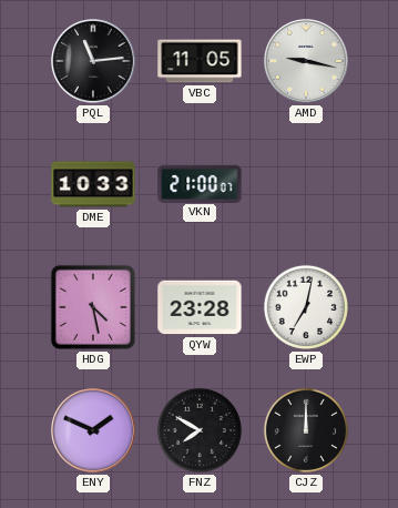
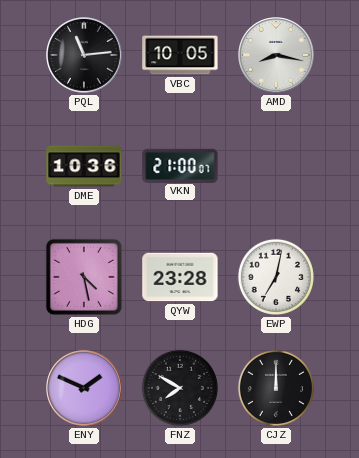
VBC: 11:05 -> 10:05
AMD: 9:17 -> 8:17
DME: 10:33 -> 10:36
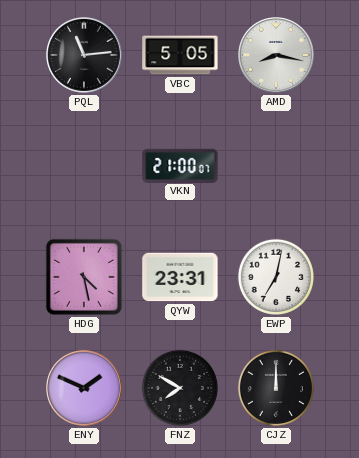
VBC: 10:05 -> 5:05
DME: 10:36 -> none
QYW: 23:28 -> 23:31
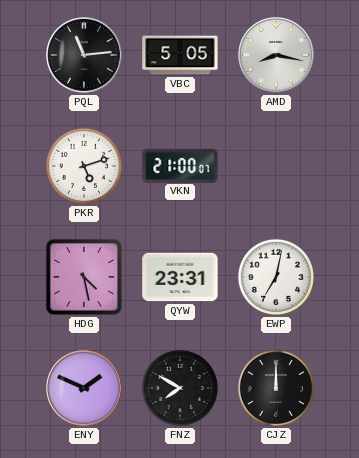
PKR: none -> 5:12
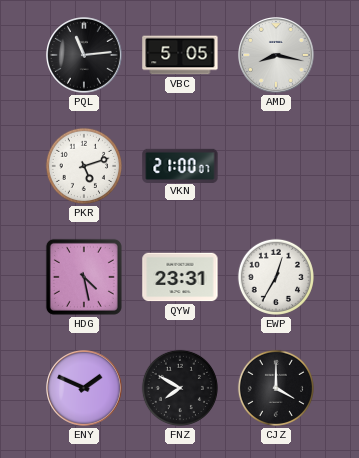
EWP: 7:02 -> 12:35
CJZ: 12:00 -> 4:00
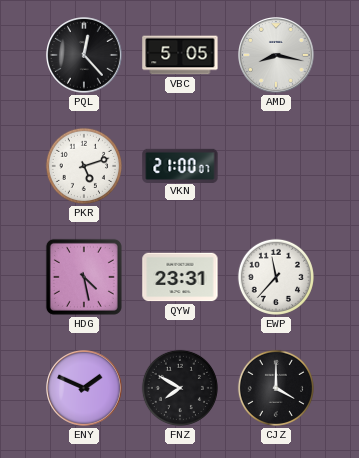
PQL: 11:14 -> 12:23
EWP: 12:35 -> 11:37
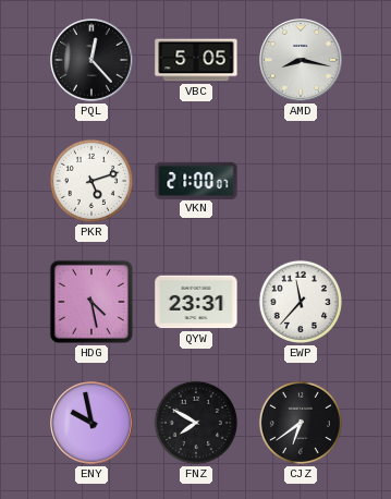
ENY: 1:49 -> 9:58
CJZ: 4:00 -> 6:39
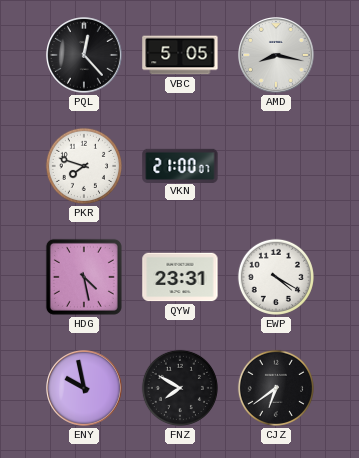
PKR: 5:12 -> 7:48
EWP: 11:37 -> 4:20
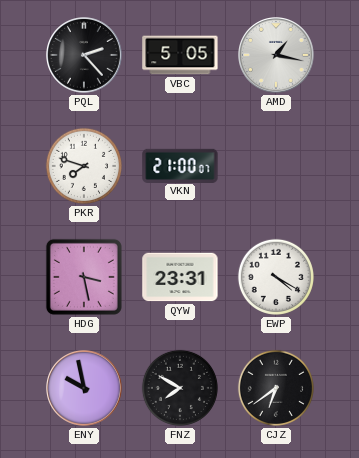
PQL: 12:23 -> 2:23
AMD: 8:17 -> 1:17
HDG: 4:28 -> 3:28
